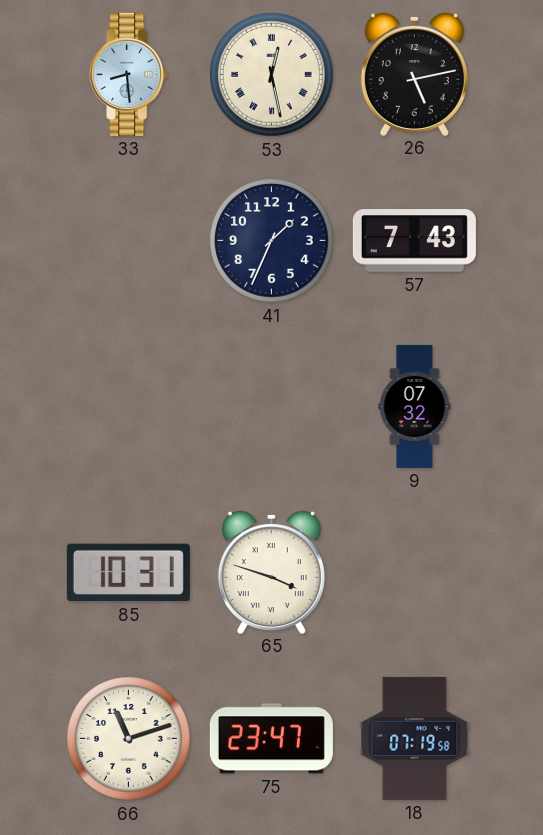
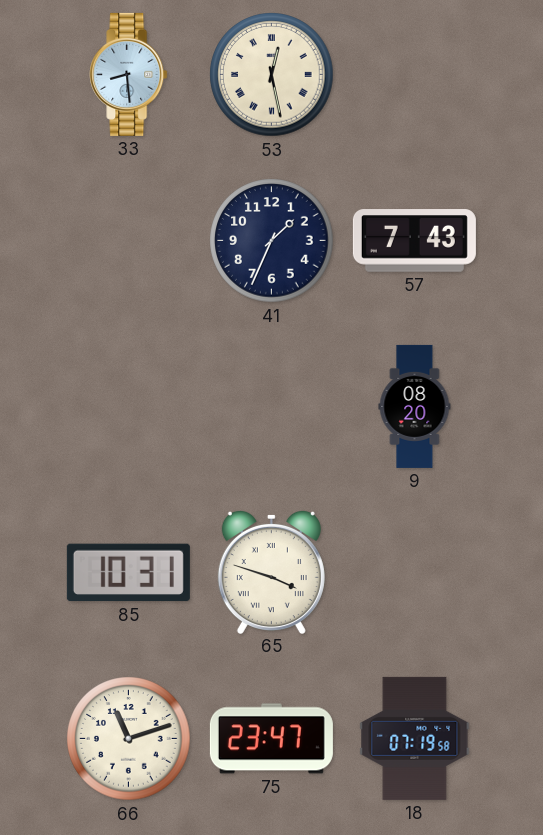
26: 5:13 -> none
9: 07:32 -> 08:20
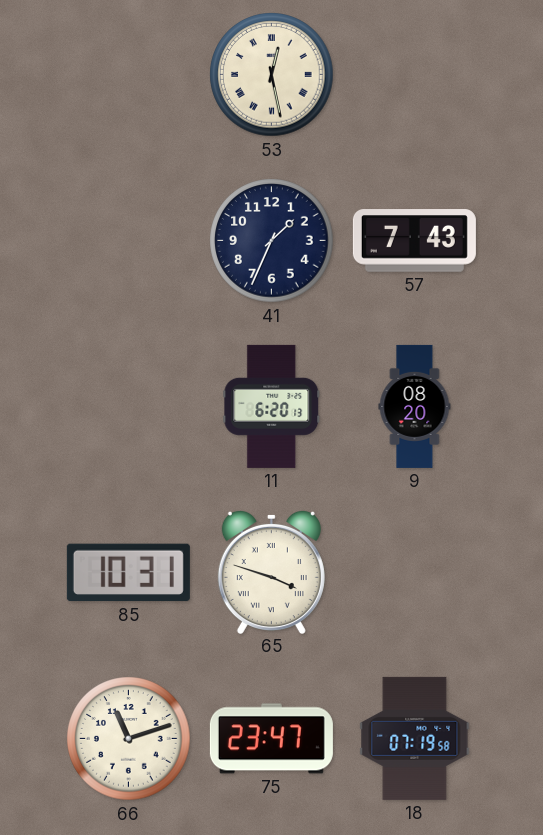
33: 8:29 -> none
11: none -> 6:20
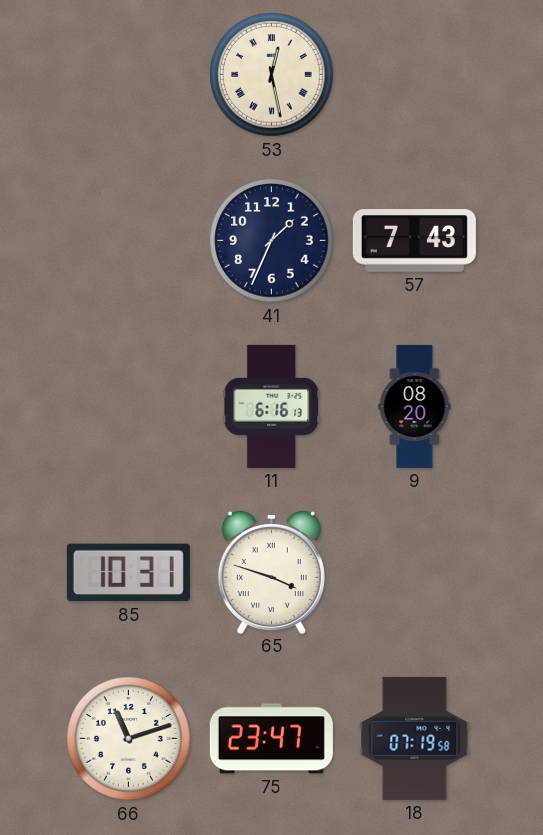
11: 6:20 -> 6:16
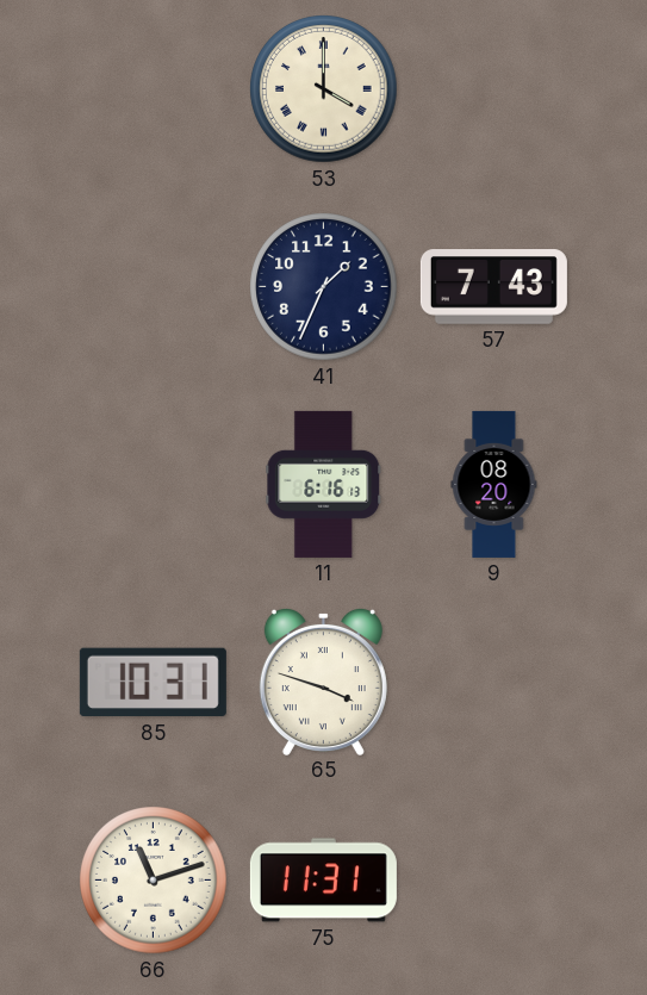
53: 12:28 -> 4:00
75: 23:47 -> 11:31
18: 07:19 -> none
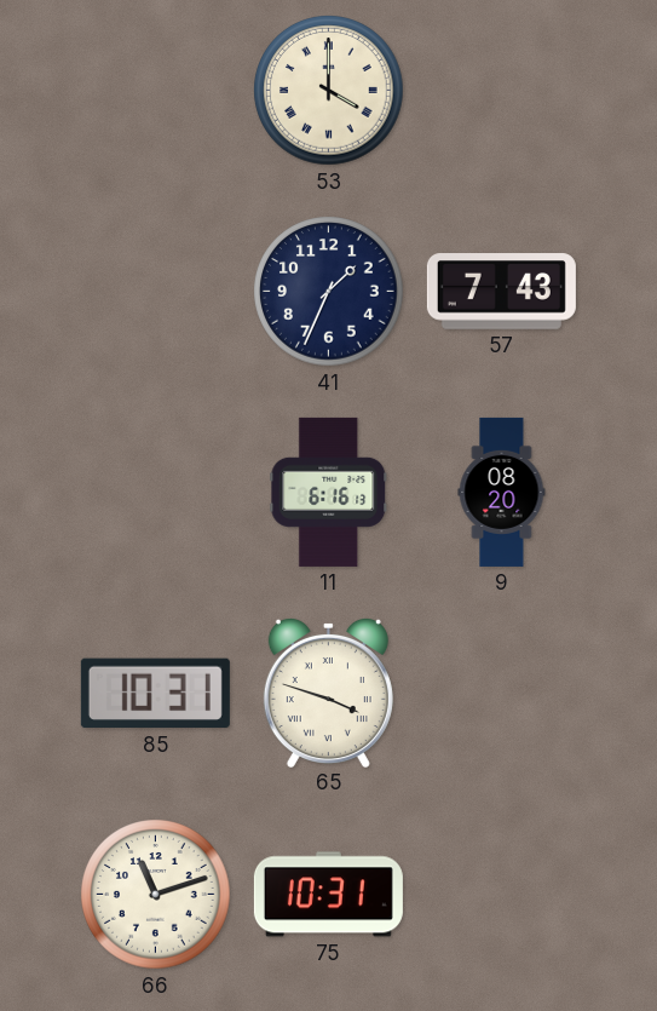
75: 11:31 -> 10:31
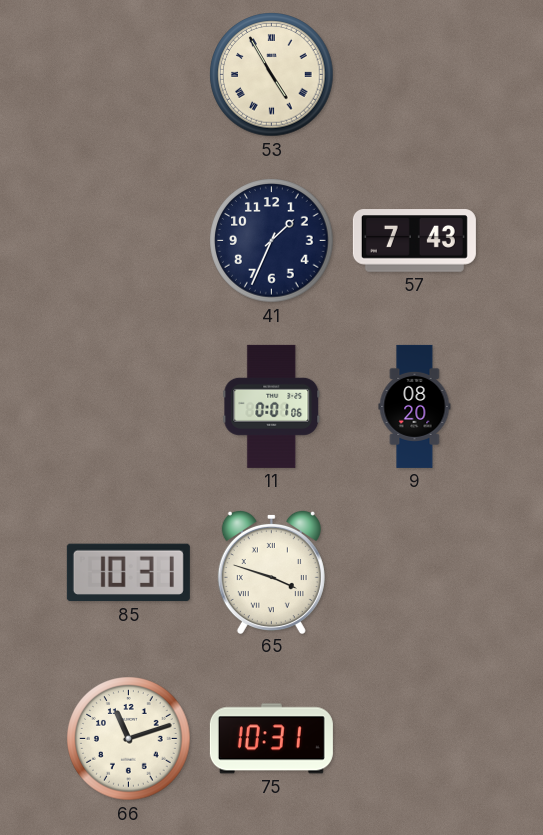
53: 4:00 -> 4:55
11: 6:16 -> 0:01
